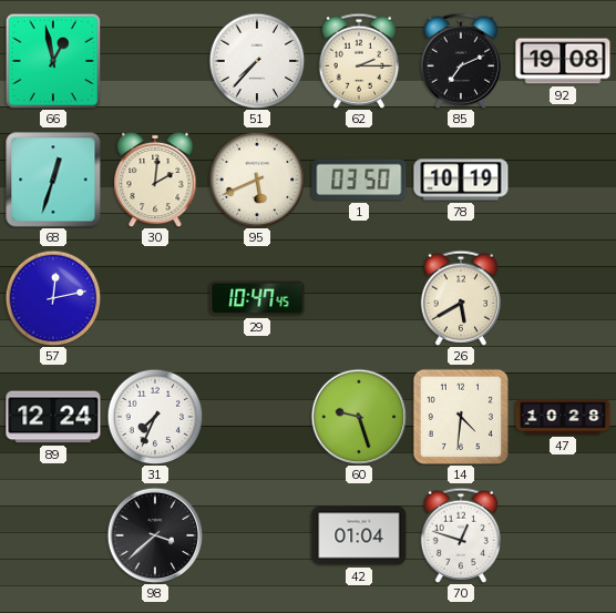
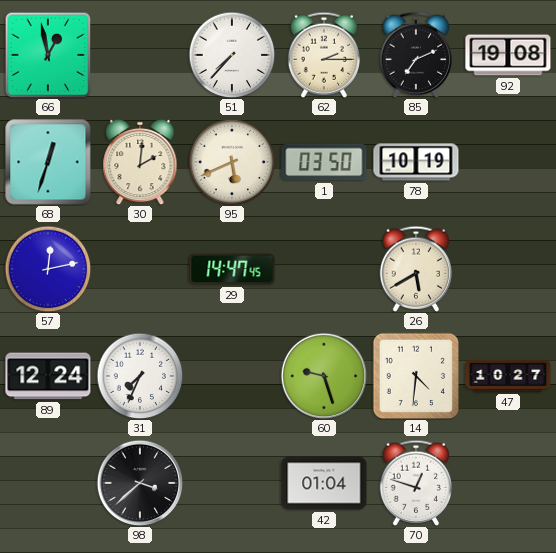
29: 10:47 -> 14:47
47: 10:28 -> 10:27
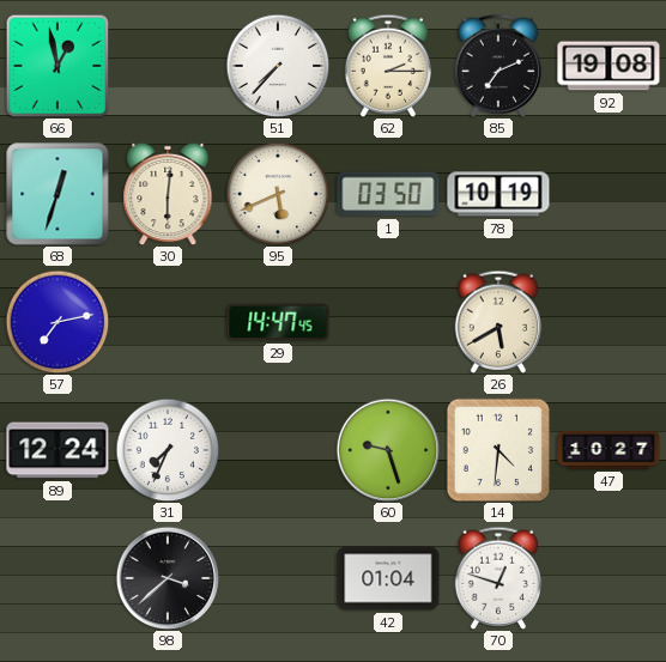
30: 2:01 -> 6:01
57: 12:13 -> 7:13
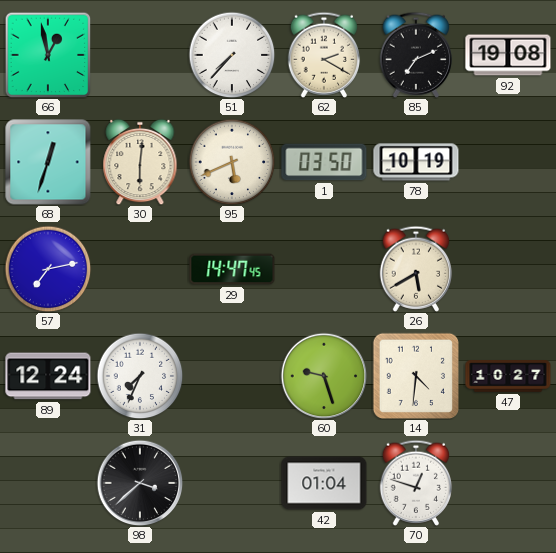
62: 2:15 -> 2:20
